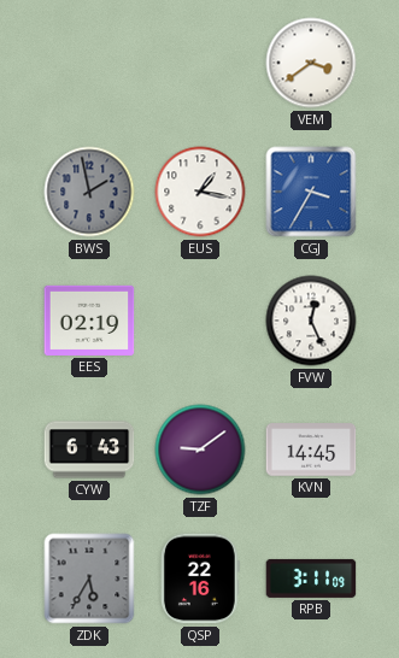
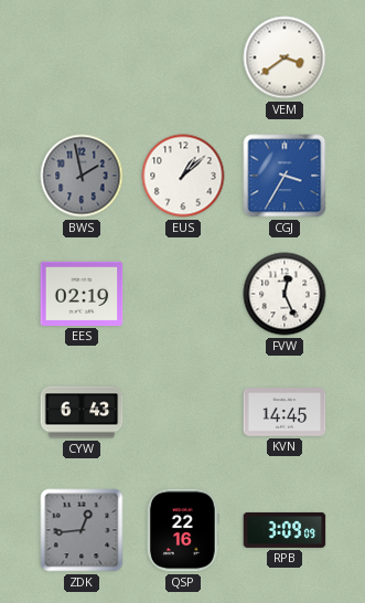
EUS: 1:17 -> 1:08
TZF: 9:09 -> none
ZDK: 5:35 -> 12:44
RPB: 3:11 -> 3:09
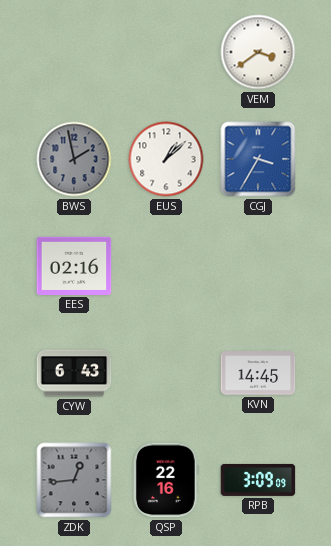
EES: 02:19 -> 02:16
FVW: 12:26 -> none
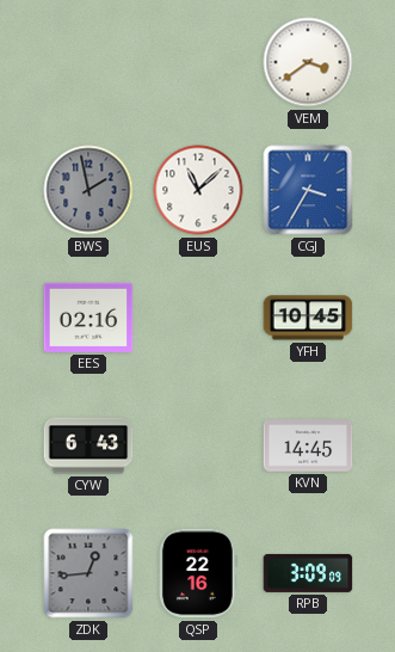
EUS: 1:08 -> 11:08
YFH: none -> 10:45
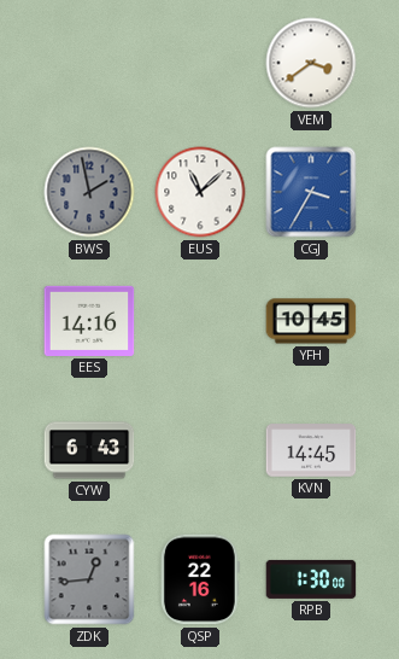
EES: 02:16 -> 14:16
RPB: 3:09 -> 1:30
